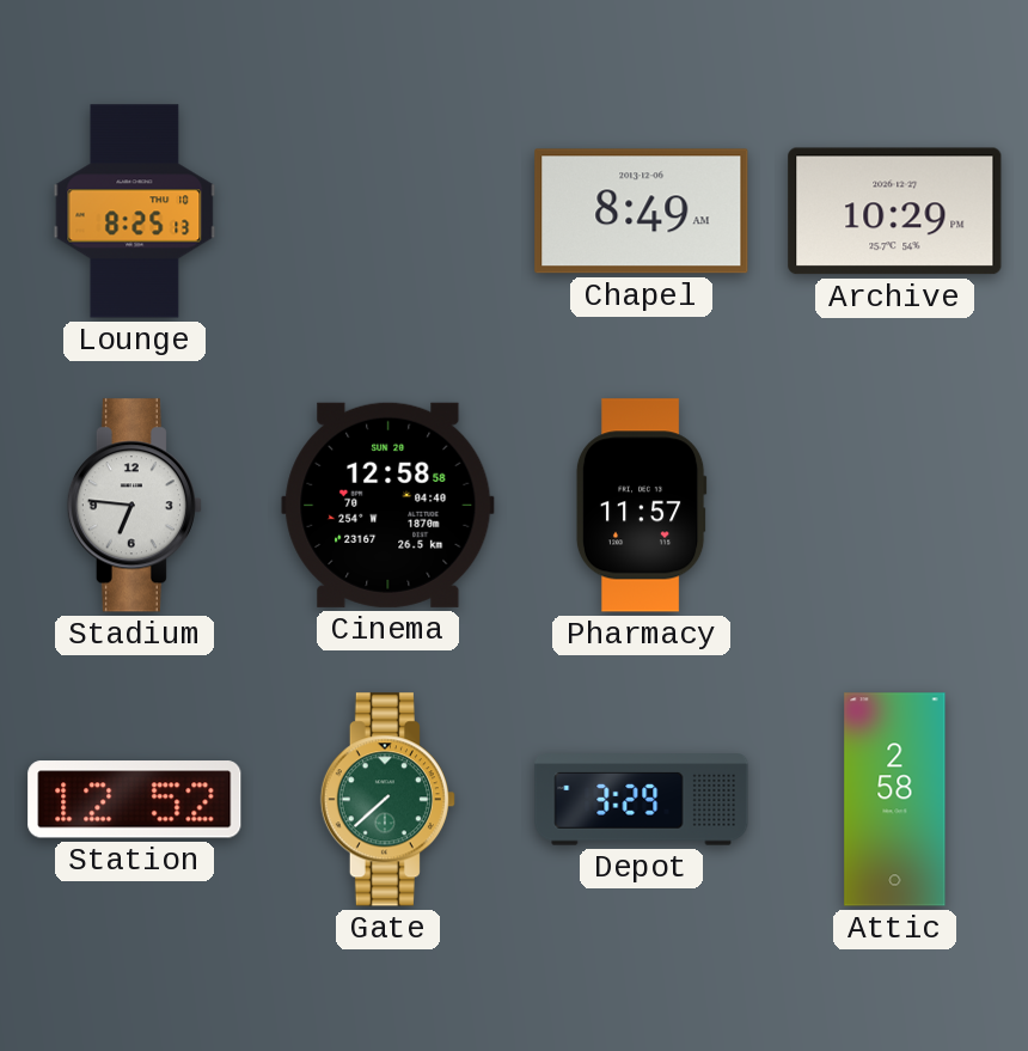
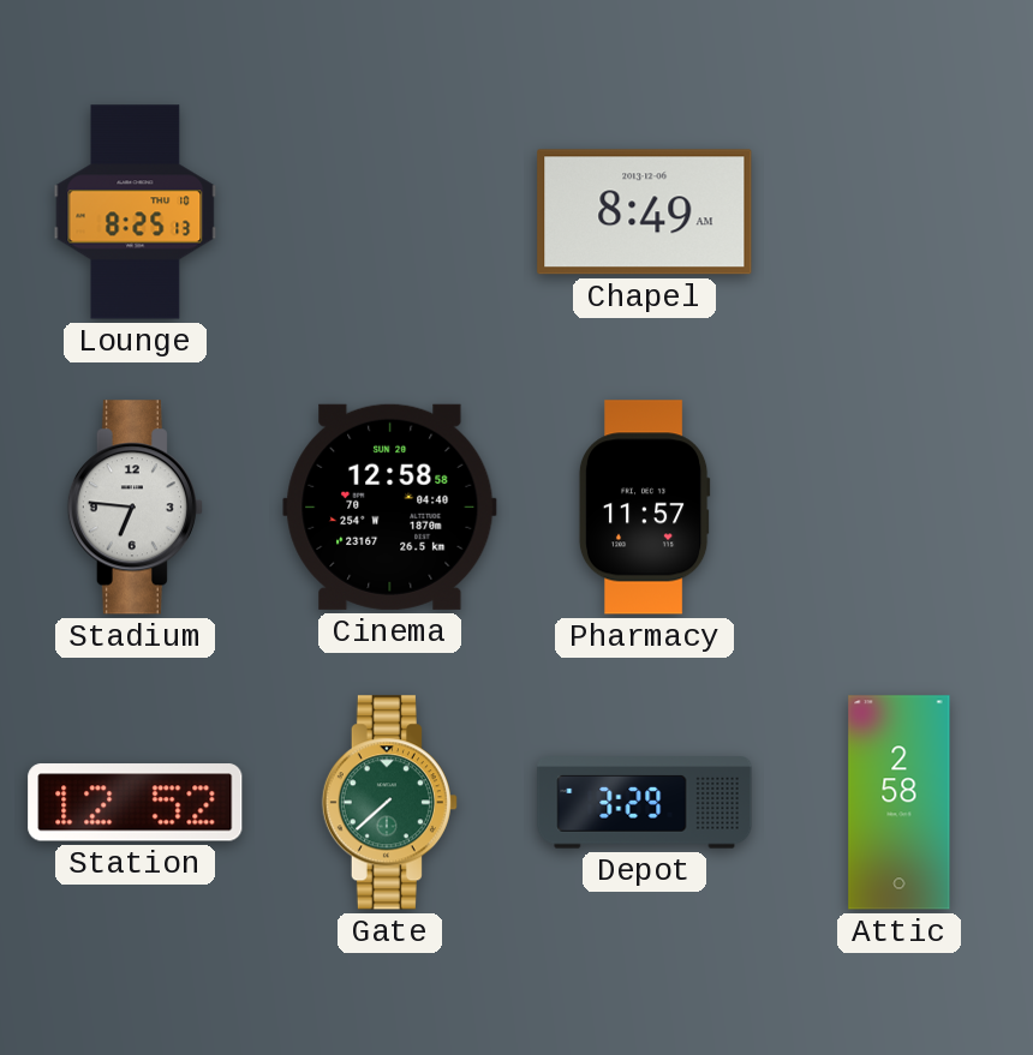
Archive: 10:29 -> none
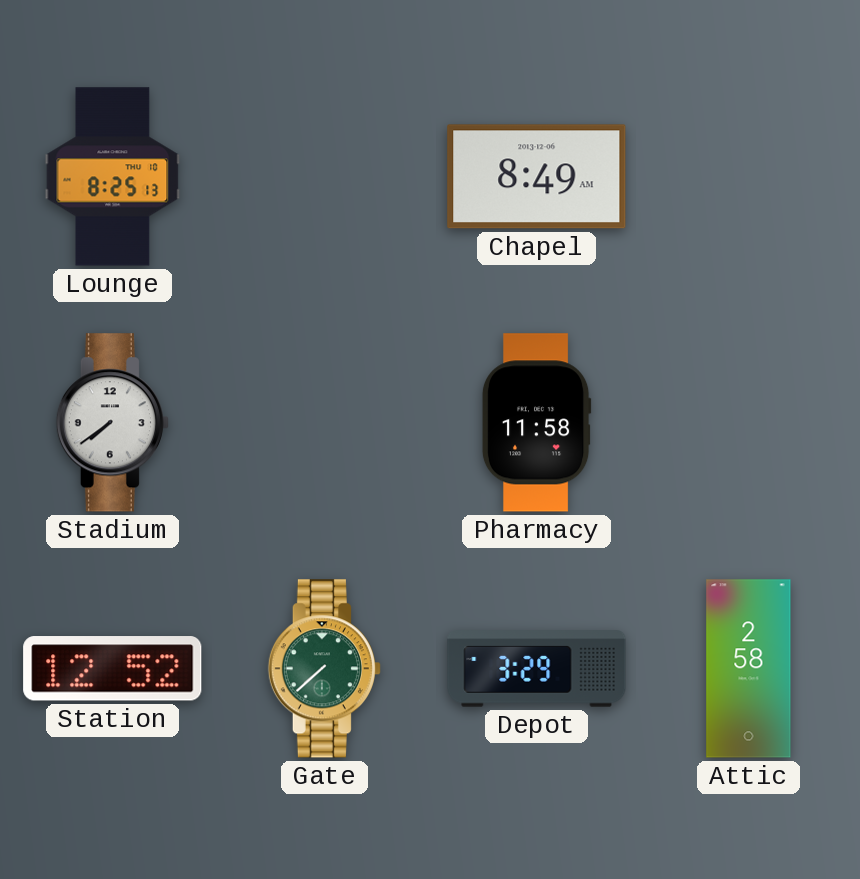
Stadium: 6:46 -> 7:39
Cinema: 12:58 -> none
Pharmacy: 11:57 -> 11:58
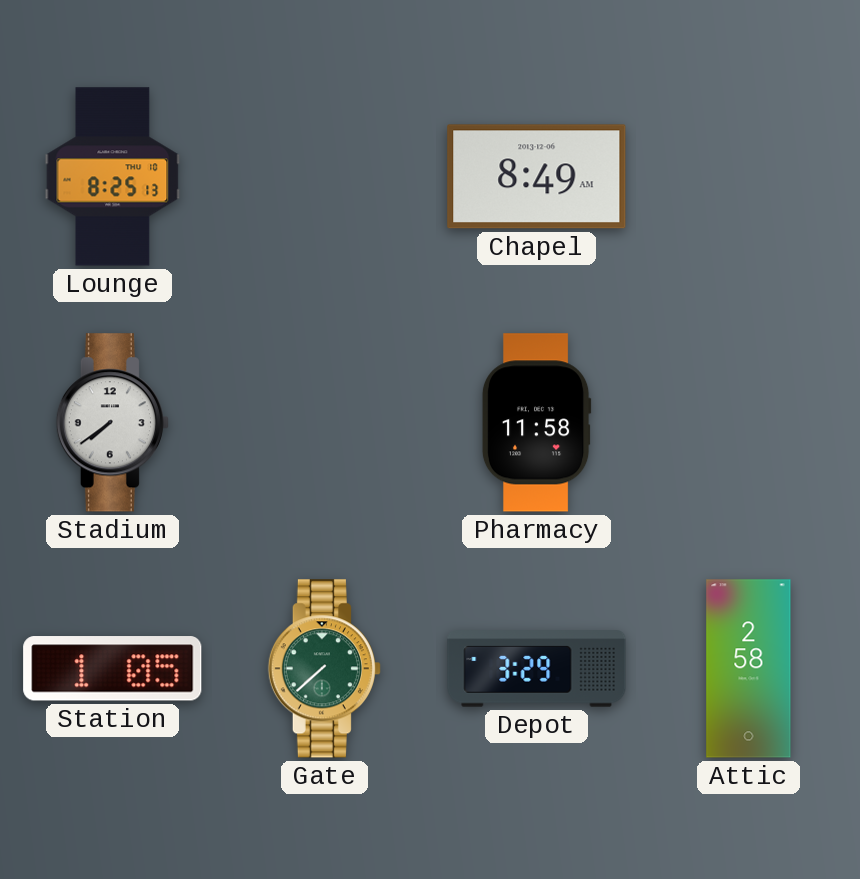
Station: 12:52 -> 1:05
